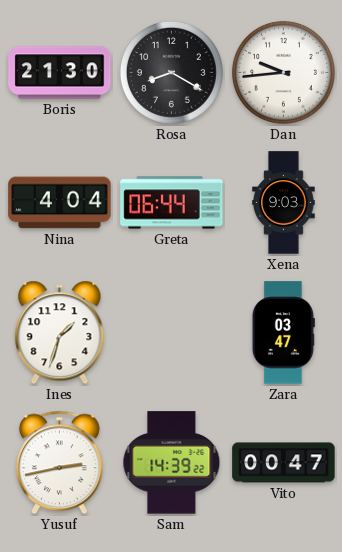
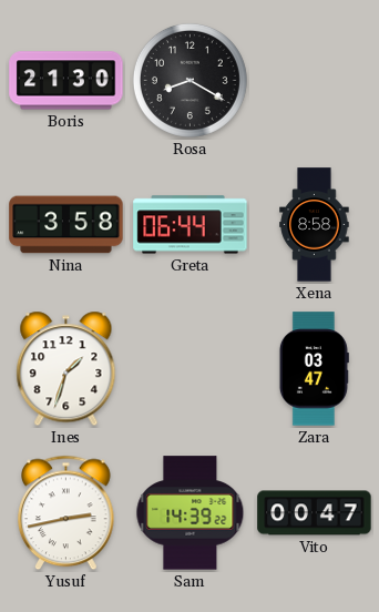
Dan: 9:44 -> none
Nina: 4:04 -> 3:58
Xena: 9:03 -> 8:58
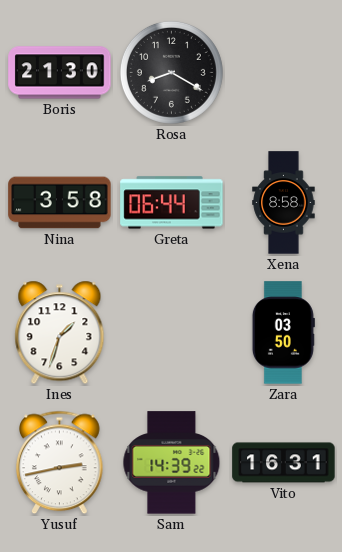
Zara: 03:47 -> 03:50
Vito: 00:47 -> 16:31
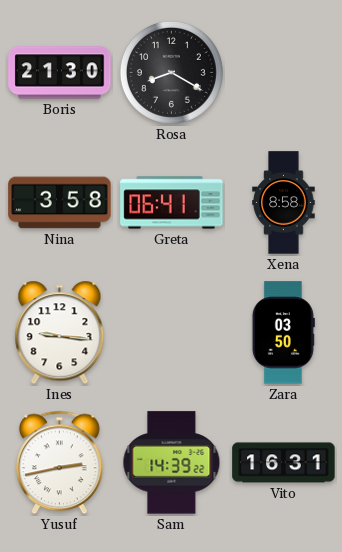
Greta: 06:44 -> 06:41
Ines: 1:33 -> 9:16
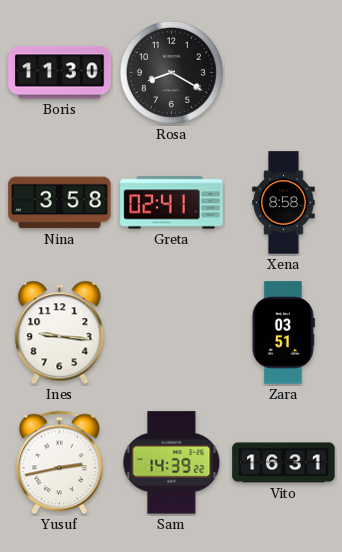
Boris: 21:30 -> 11:30
Greta: 06:41 -> 02:41
Zara: 03:50 -> 03:51
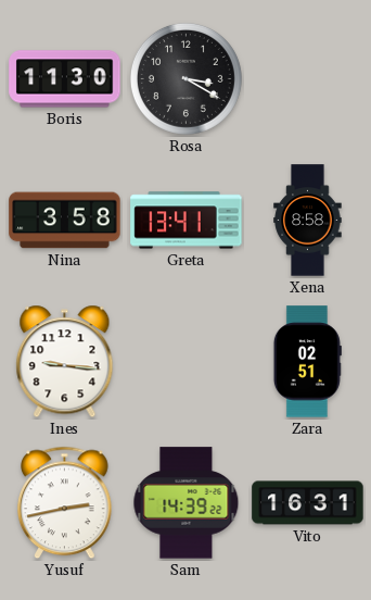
Rosa: 8:20 -> 3:20
Greta: 02:41 -> 13:41
Zara: 03:51 -> 02:51
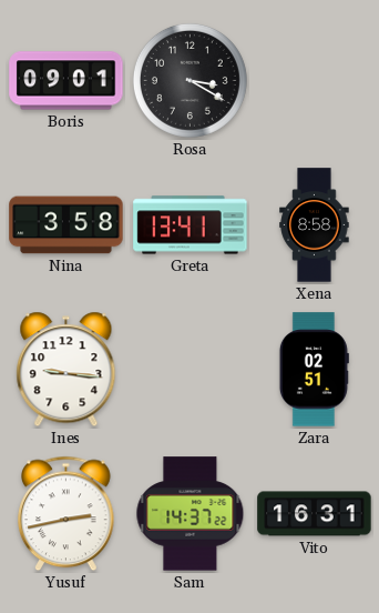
Boris: 11:30 -> 09:01
Sam: 14:39 -> 14:37
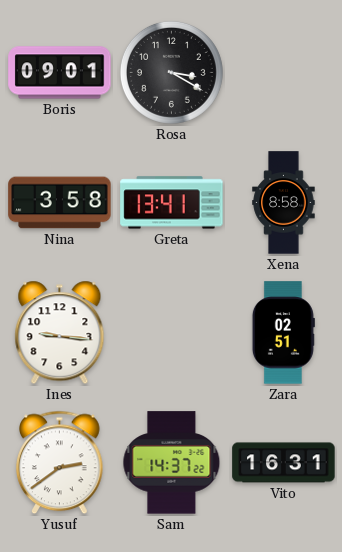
Yusuf: 2:43 -> 2:39
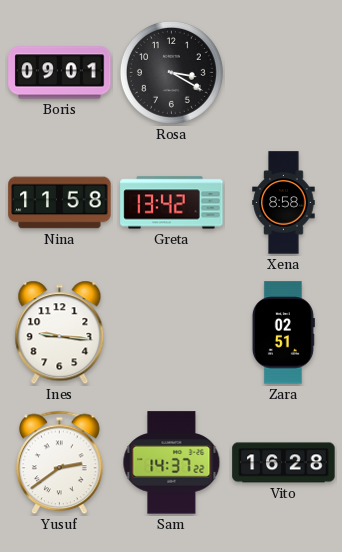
Nina: 3:58 -> 11:58
Greta: 13:41 -> 13:42
Vito: 16:31 -> 16:28
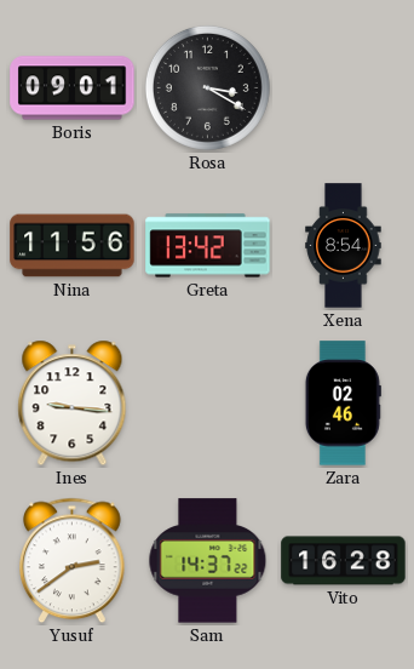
Nina: 11:58 -> 11:56
Xena: 8:58 -> 8:54
Zara: 02:51 -> 02:46
